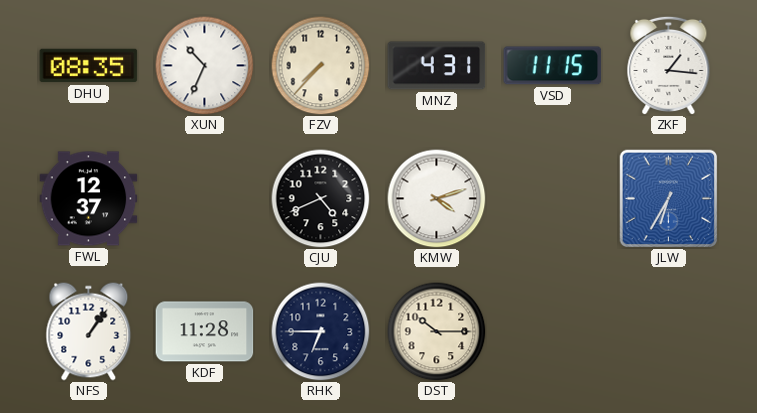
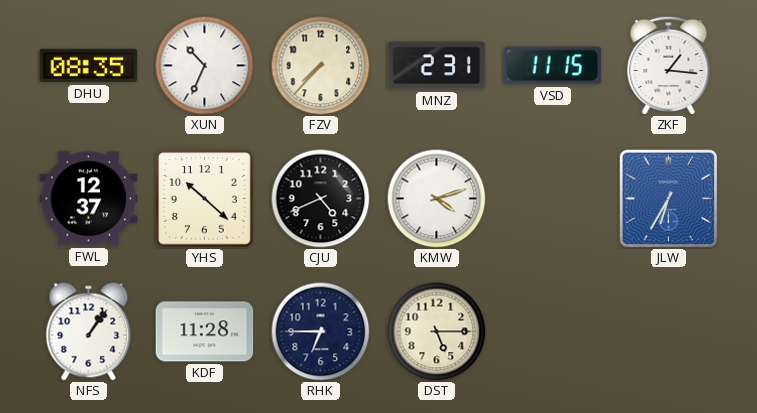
MNZ: 4:31 -> 2:31
YHS: none -> 10:22
DST: 10:15 -> 5:15
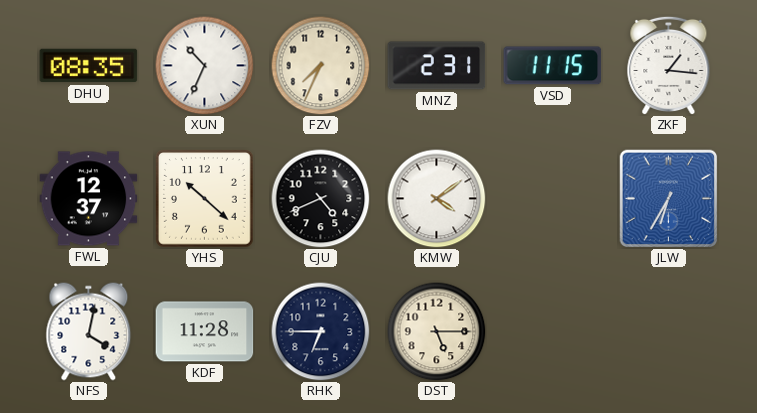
FZV: 7:37 -> 7:34
KMW: 4:12 -> 4:09
NFS: 1:06 -> 4:02
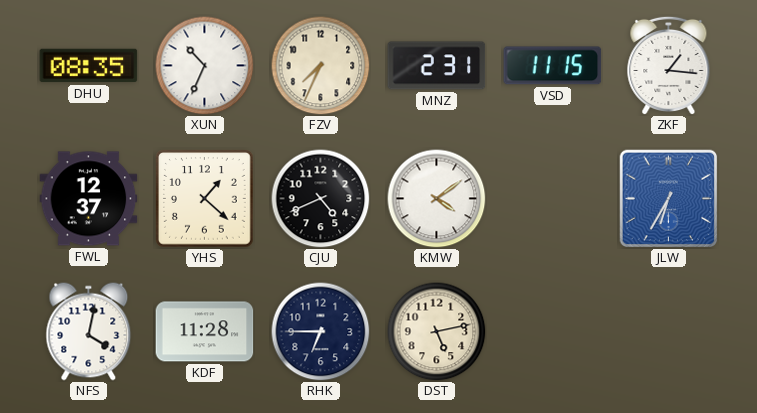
YHS: 10:22 -> 1:22
DST: 5:15 -> 5:13
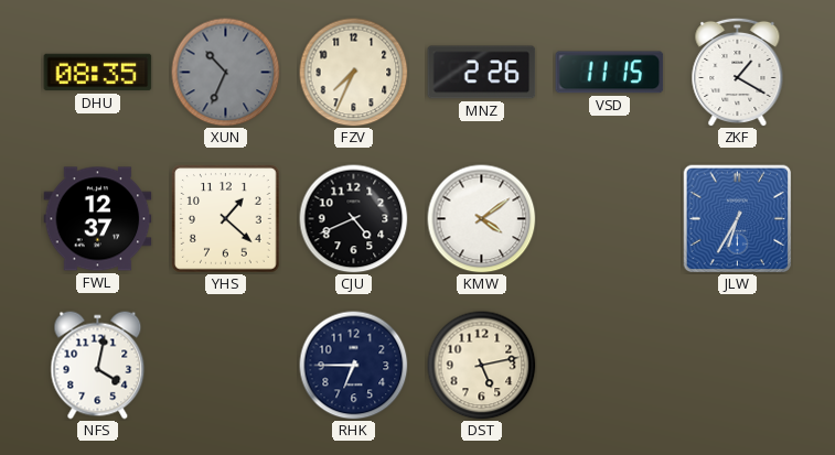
XUN dial: white -> grey
MNZ: 2:31 -> 2:26
ZKF: 1:16 -> 1:20
KDF: 11:28 -> none
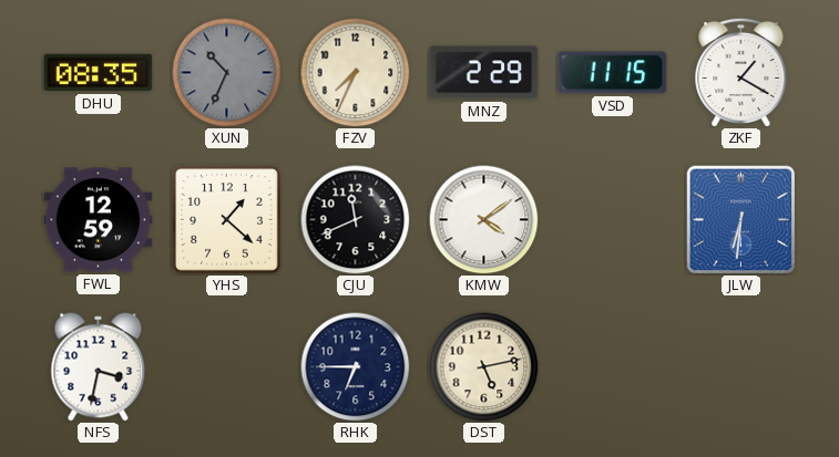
MNZ: 2:26 -> 2:29
FWL: 12:37 -> 12:59
CJU: 4:41 -> 11:41
JLW: 6:35 -> 6:31
NFS: 4:02 -> 3:32
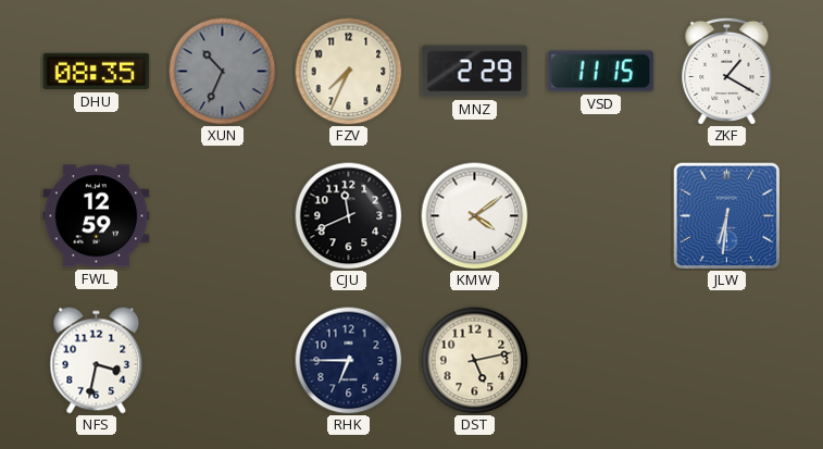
YHS: 1:22 -> none
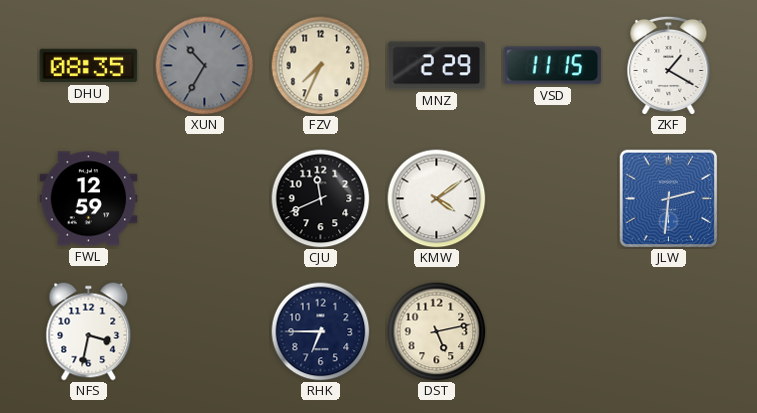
XUN: 10:34 -> 10:35
JLW: 6:31 -> 2:31
